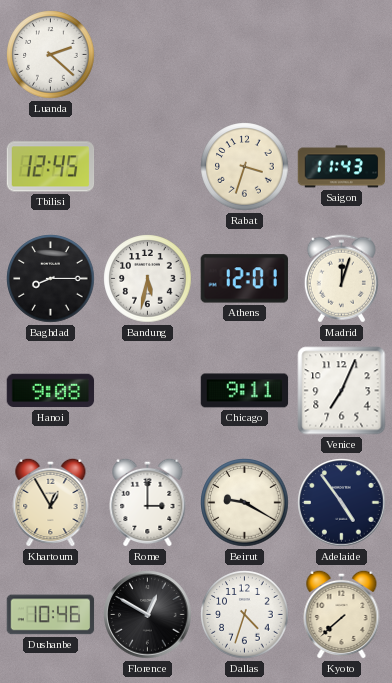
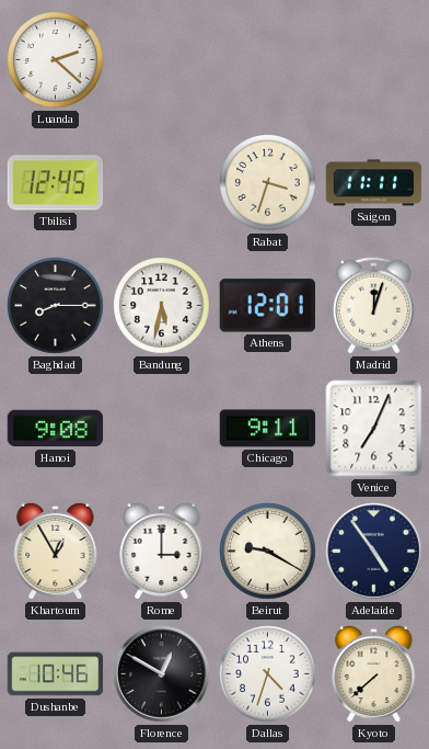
Saigon: 11:43 -> 11:11
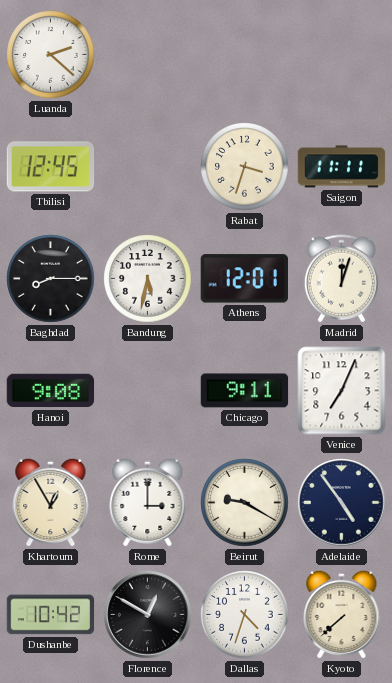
Dushanbe: 10:46 -> 10:42
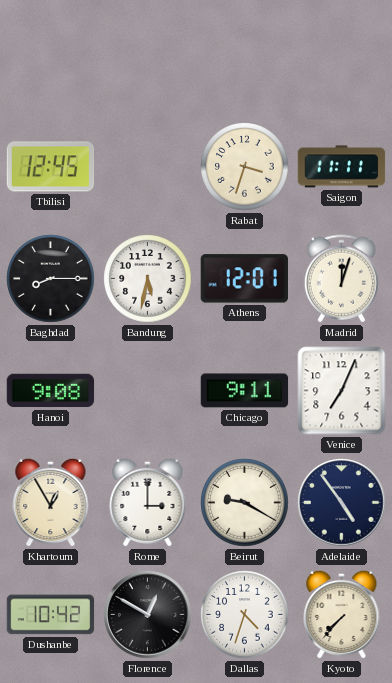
Luanda: 2:22 -> none
Kyoto: 7:38 -> 7:37
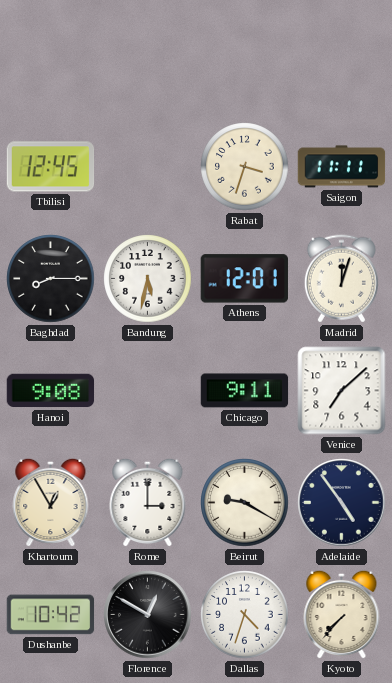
Venice: 7:04 -> 7:08
